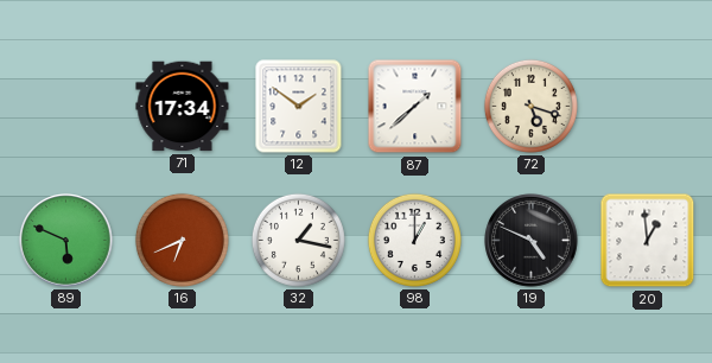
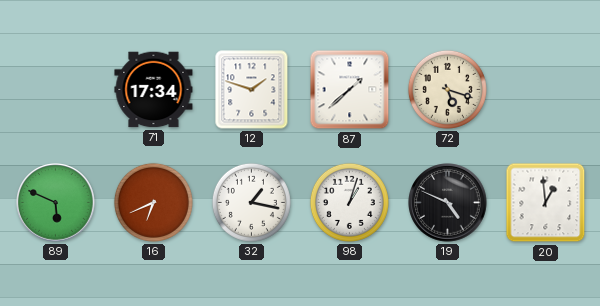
12: 1:51 -> 1:48
98: 1:00 -> 1:03
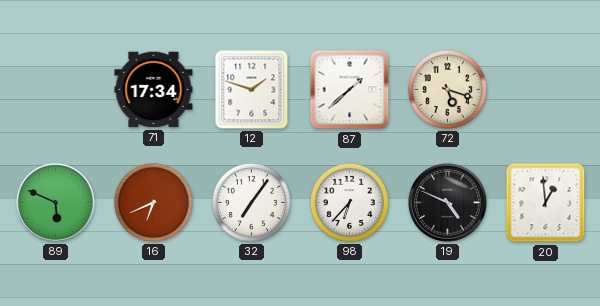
32: 1:17 -> 7:06
98: 1:03 -> 6:37
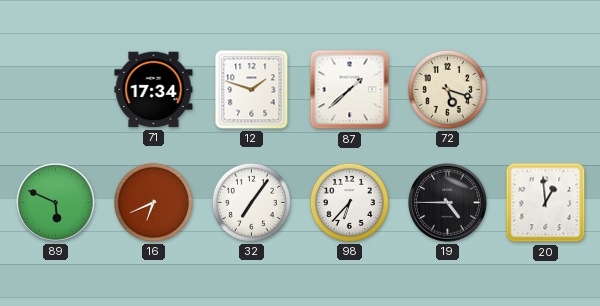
19: 4:49 -> 4:45
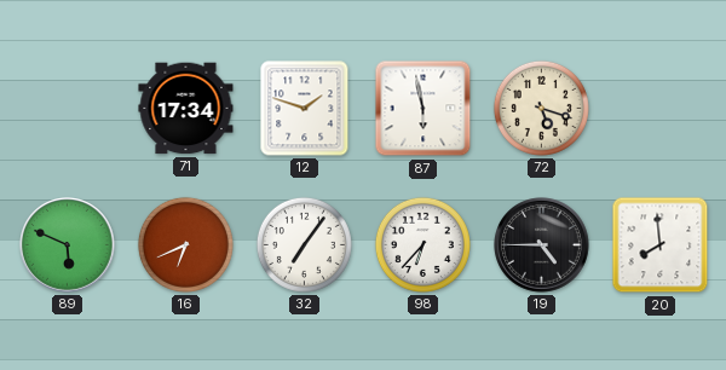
87: 1:38 -> 5:58
20: 12:59 -> 7:59
